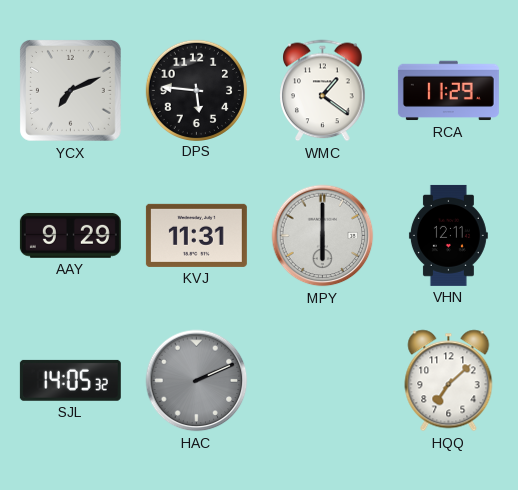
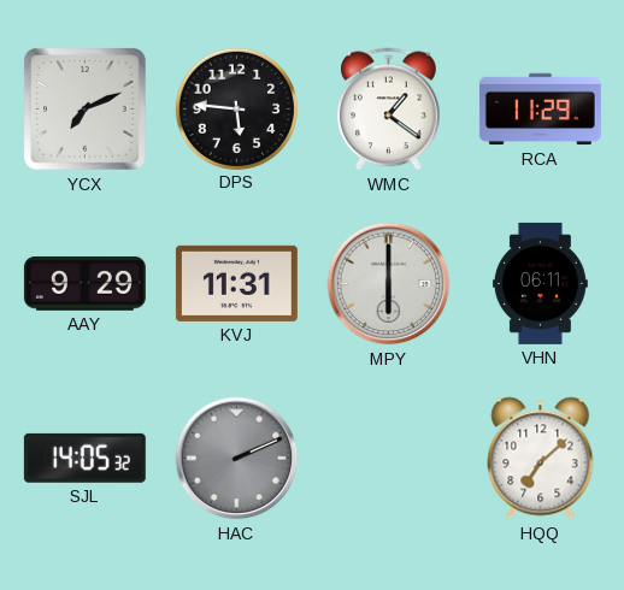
VHN: 12:11 -> 06:11
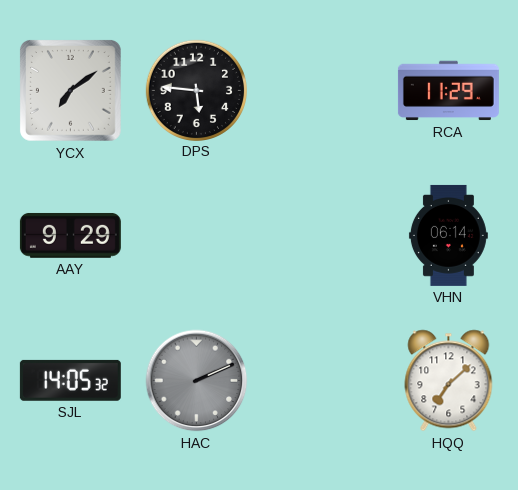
YCX: 7:11 -> 7:09
WMC: 1:21 -> none
KVJ: 11:31 -> none
MPY: 6:00 -> none
VHN: 06:11 -> 06:14
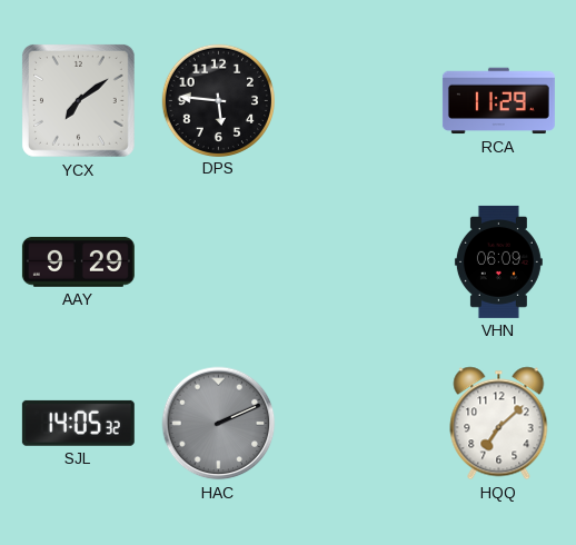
VHN: 06:14 -> 06:09
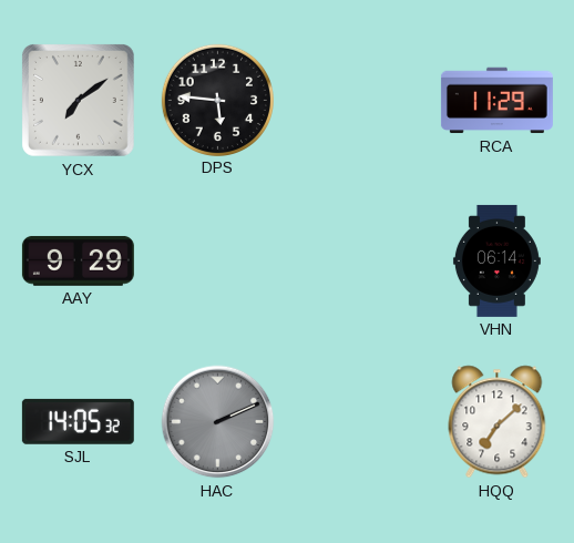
VHN: 06:09 -> 06:14
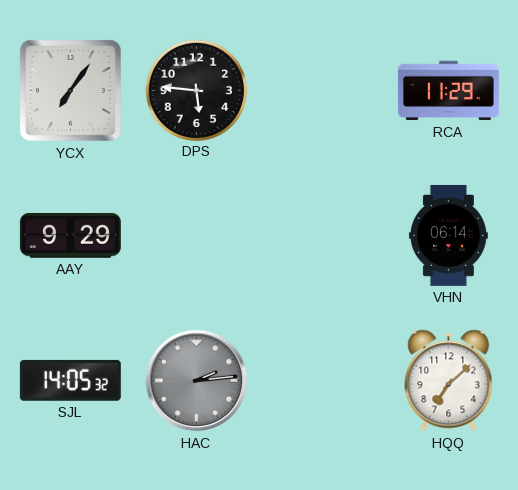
YCX: 7:09 -> 7:06
HAC: 2:11 -> 2:14
